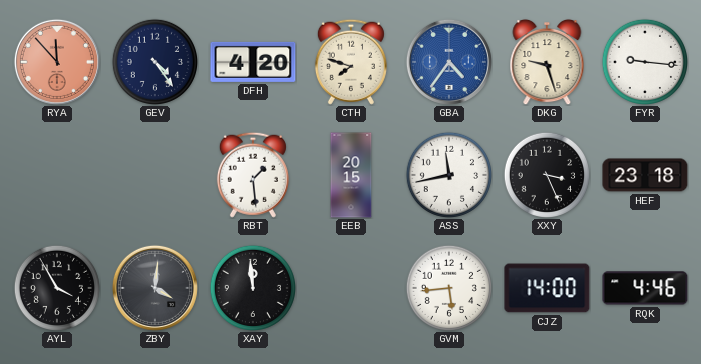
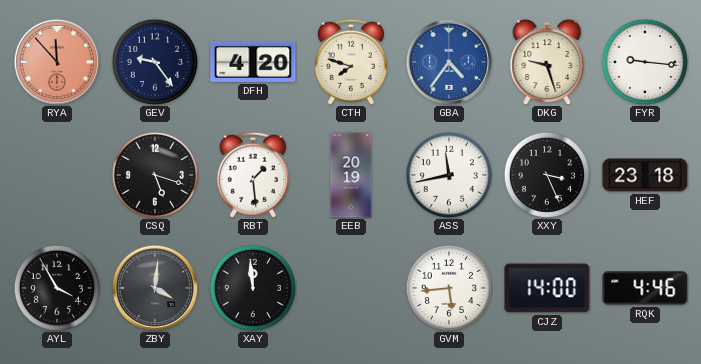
GEV: 4:24 -> 9:24
CSQ: none -> 5:18
EEB: 20:15 -> 20:19
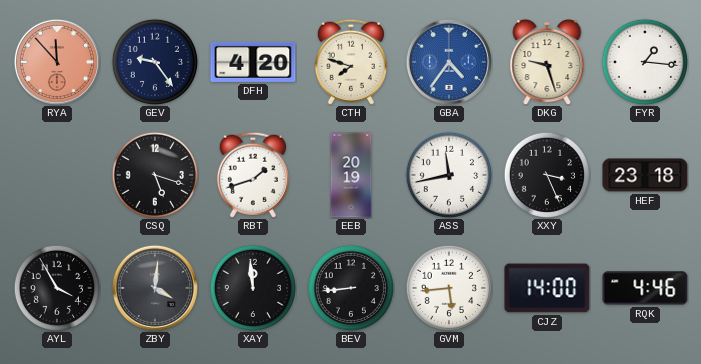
FYR: 9:16 -> 1:16
RBT: 1:29 -> 1:42
BEV: none -> 8:44
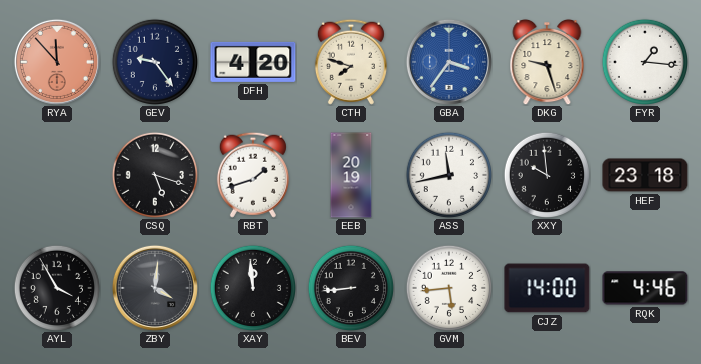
GBA: 4:36 -> 3:36
XXY: 3:26 -> 9:59
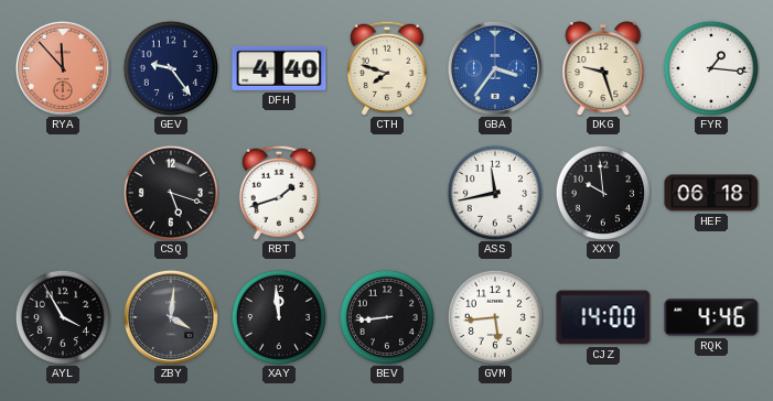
DFH: 4:20 -> 4:40
EEB: 20:19 -> none
HEF: 23:18 -> 06:18
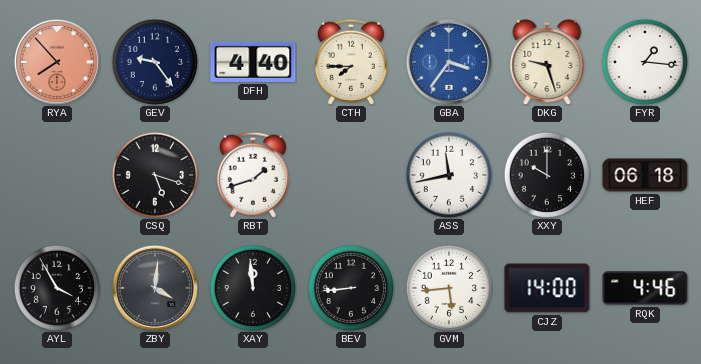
RYA: 11:53 -> 7:53
CTH: 7:48 -> 7:45
XXY: 9:59 -> 10:00
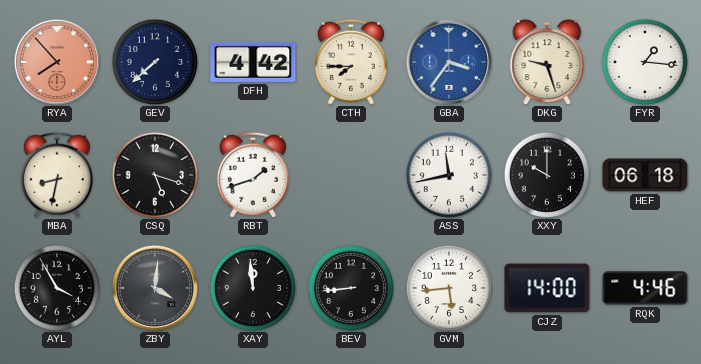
GEV: 9:24 -> 7:38
DFH: 4:40 -> 4:42
MBA: none -> 8:32
